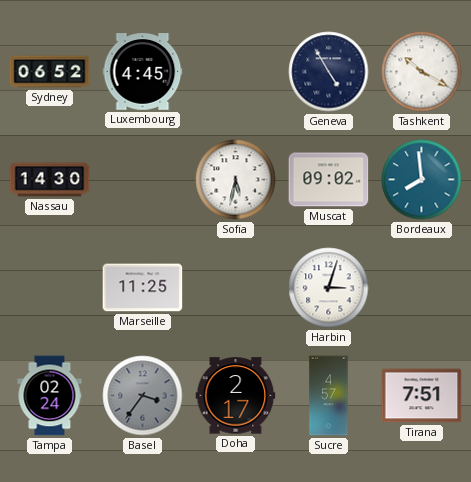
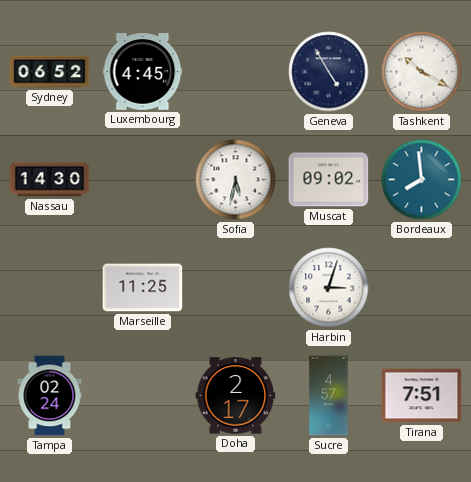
Basel: 3:36 -> none
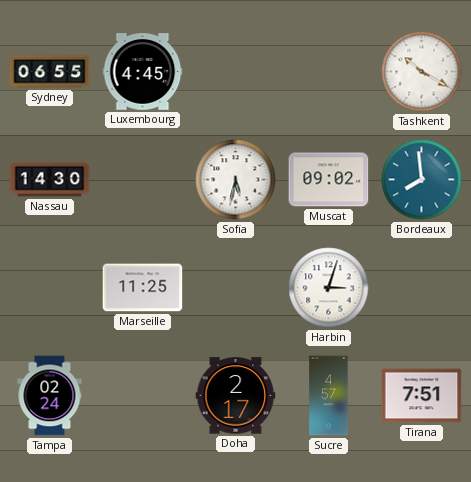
Sydney: 06:52 -> 06:55
Geneva: 4:55 -> none
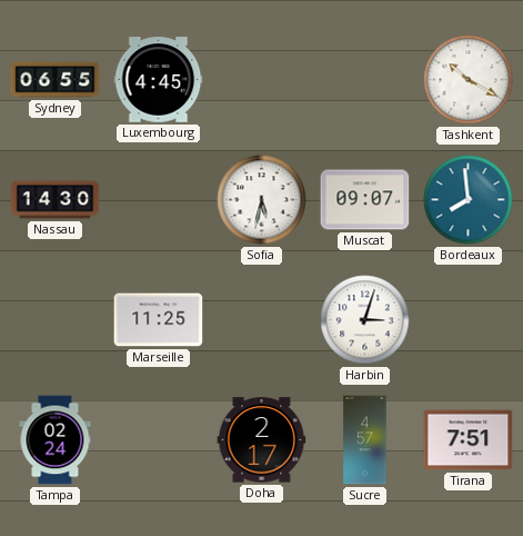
Muscat: 09:02 -> 09:07
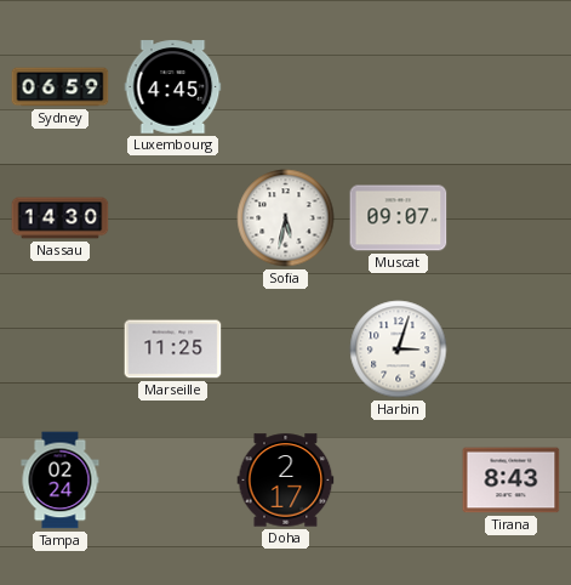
Sydney: 06:55 -> 06:59
Tashkent: 10:20 -> none
Bordeaux: 7:59 -> none
Sucre: 4:57 -> none
Tirana: 7:51 -> 8:43
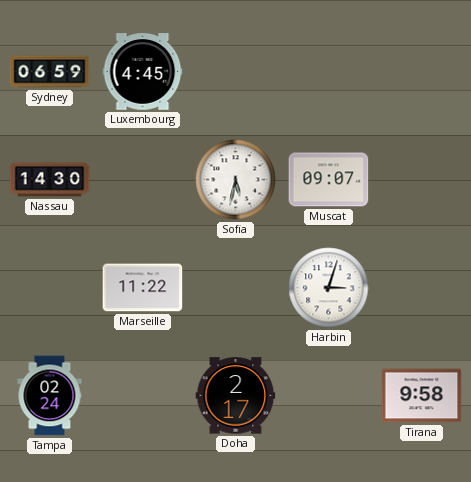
Marseille: 11:25 -> 11:22
Tirana: 8:43 -> 9:58
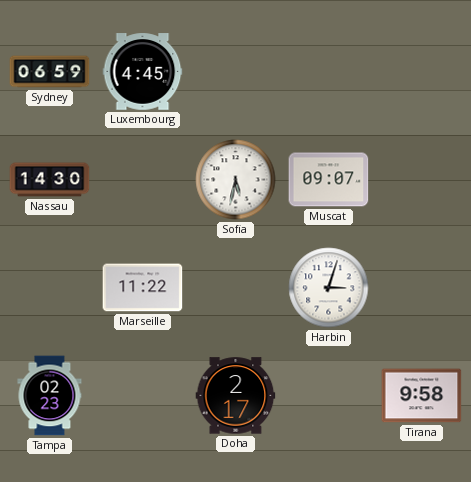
Tampa: 02:24 -> 02:23
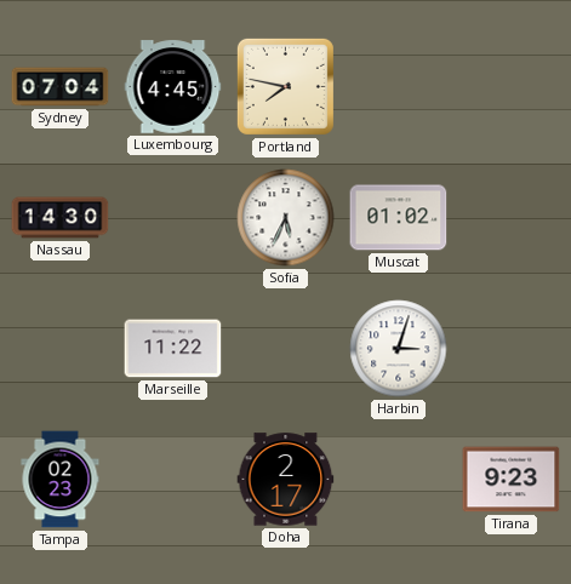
Sydney: 06:59 -> 07:04
Portland: none -> 7:47
Sofia: 5:32 -> 5:34
Muscat: 09:07 -> 01:02
Tirana: 9:58 -> 9:23
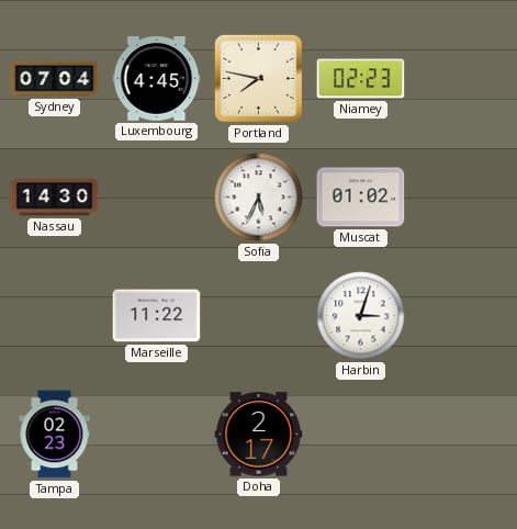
Niamey: none -> 02:23
Tirana: 9:23 -> none
